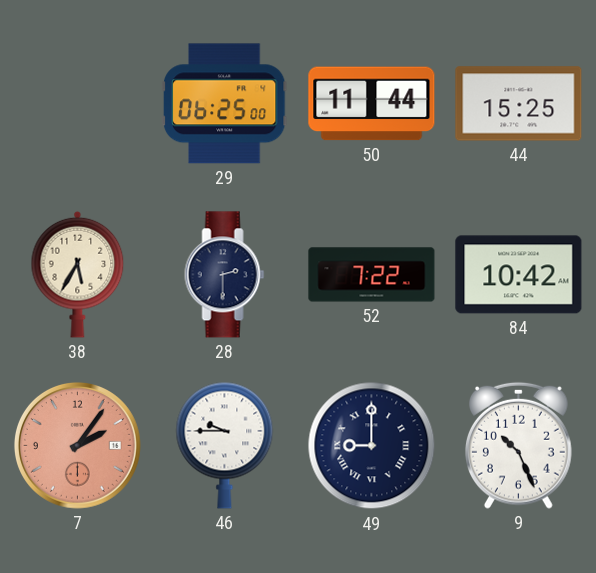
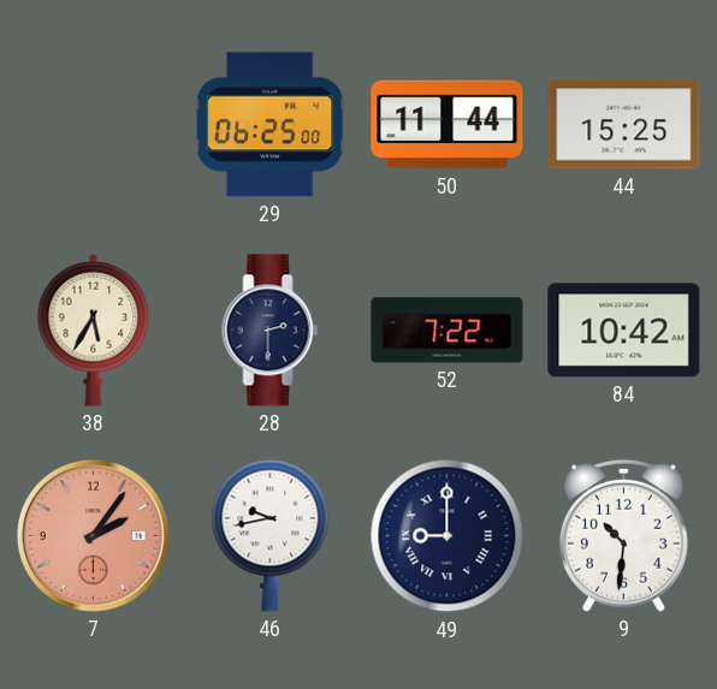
46: 9:45 -> 9:43
9: 10:26 -> 10:31
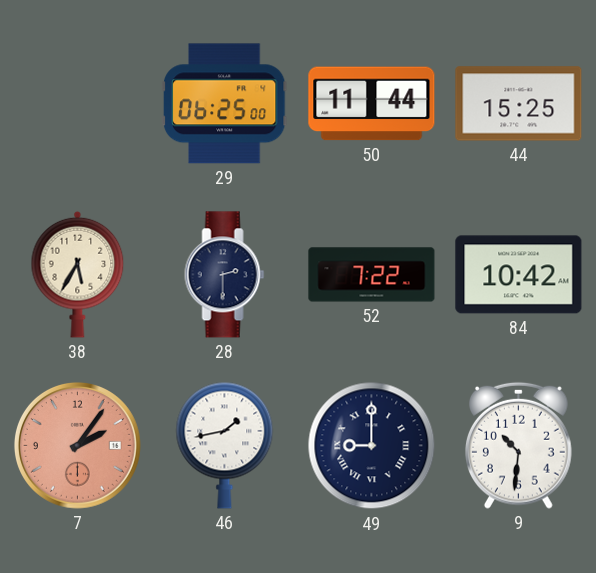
46: 9:43 -> 1:43
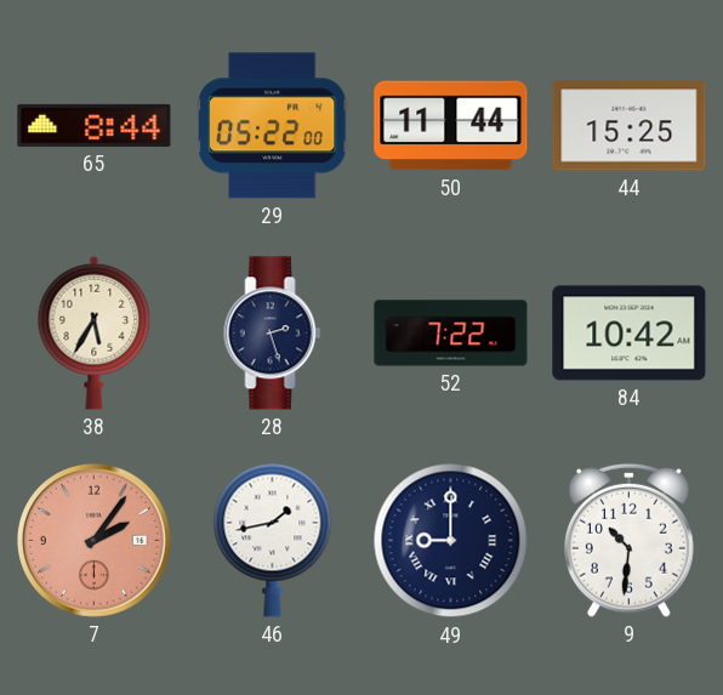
65: none -> 8:44
29: 06:25 -> 05:22
28: 2:30 -> 2:27
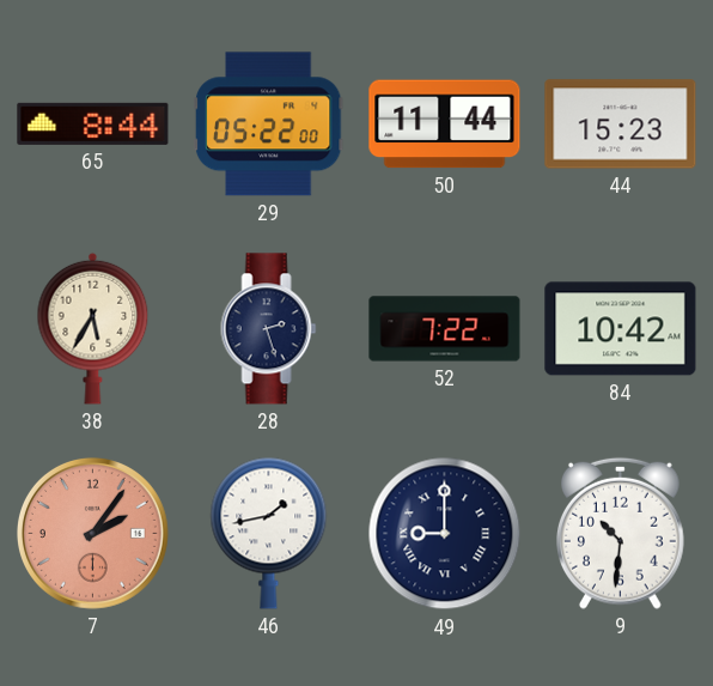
44: 15:25 -> 15:23
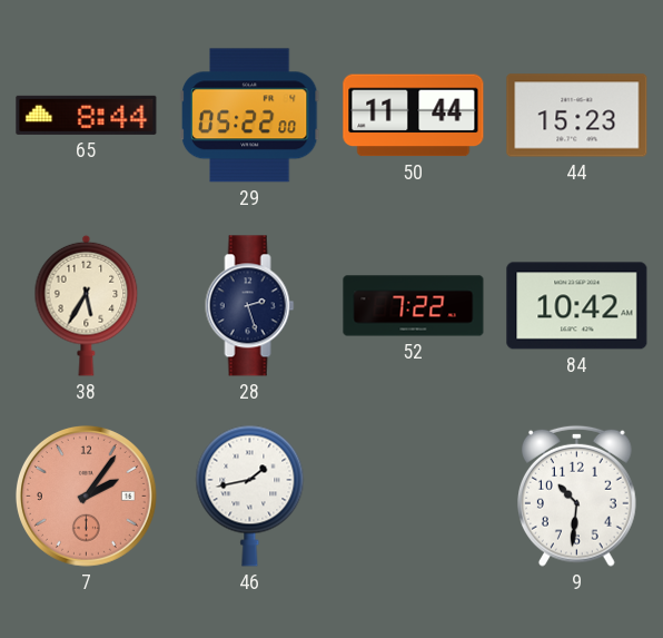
49: 9:00 -> none
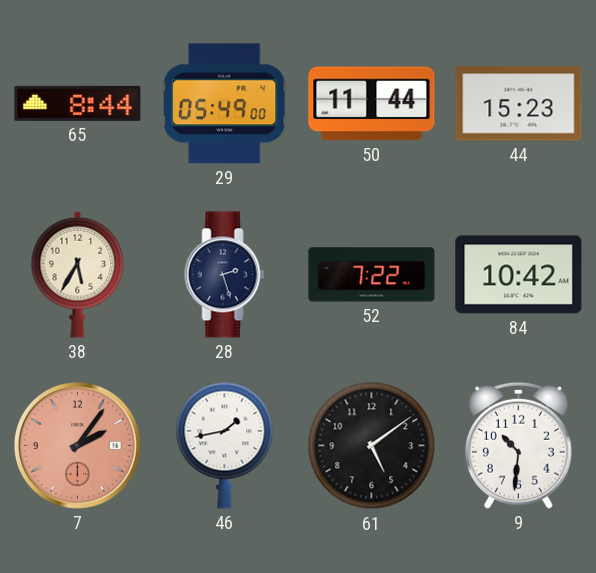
29: 05:22 -> 05:49
61: none -> 5:09
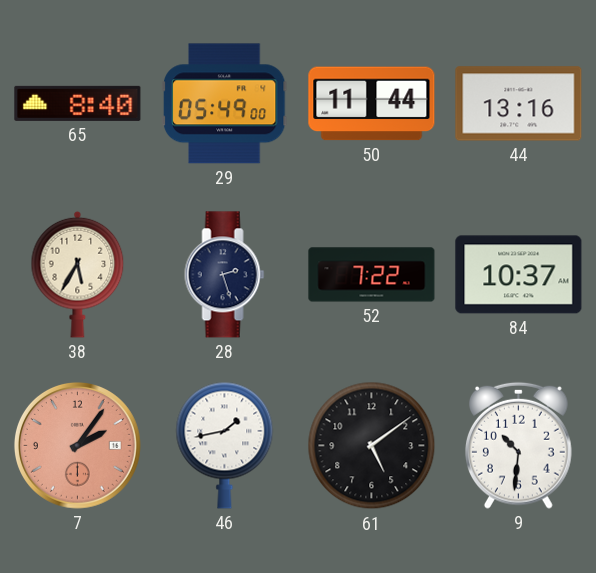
65: 8:44 -> 8:40
44: 15:23 -> 13:16
84: 10:42 -> 10:37
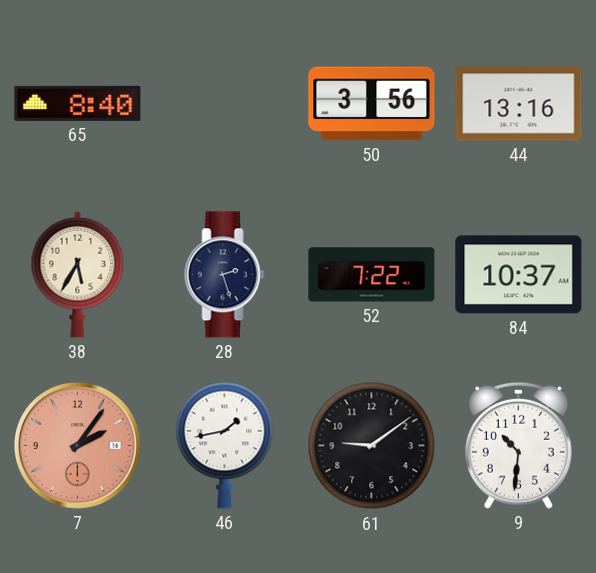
29: 05:49 -> none
50: 11:44 -> 3:56
61: 5:09 -> 9:09
